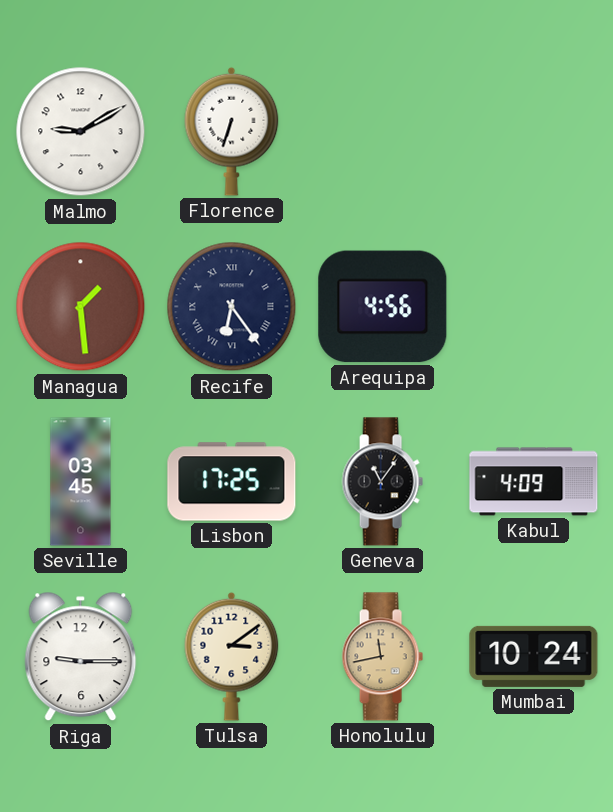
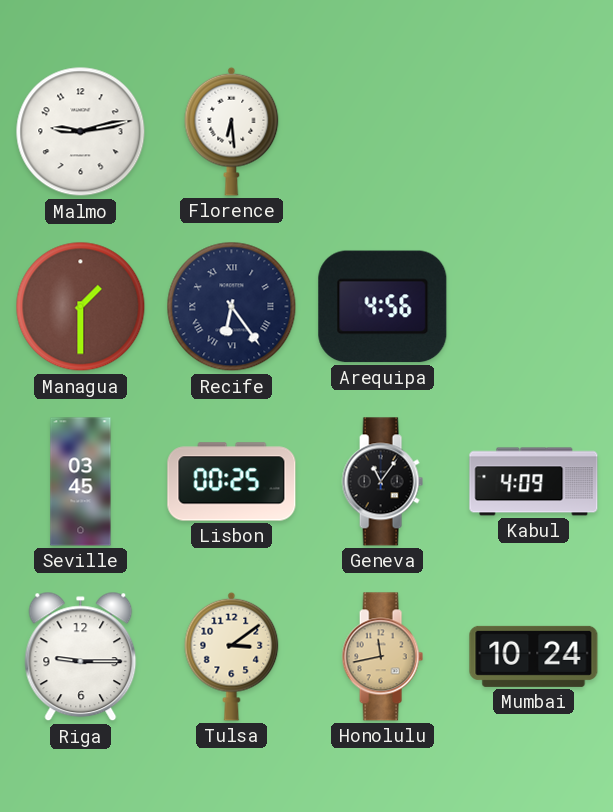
Malmo: 9:10 -> 9:13
Florence: 6:33 -> 6:29
Managua: 1:29 -> 1:30
Lisbon: 17:25 -> 00:25
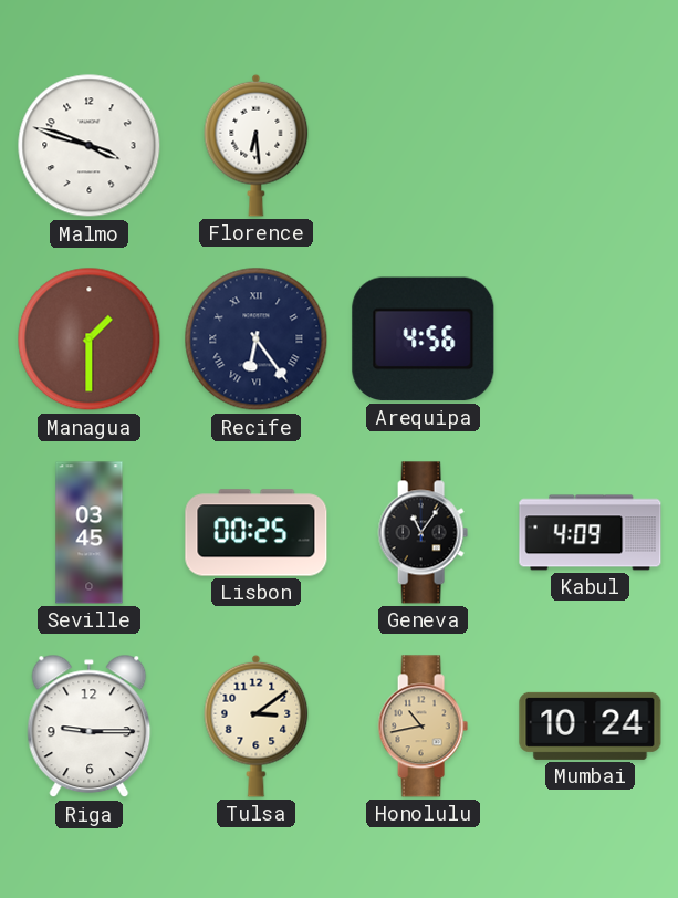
Malmo: 9:13 -> 3:48
Honolulu: 11:43 -> 10:43
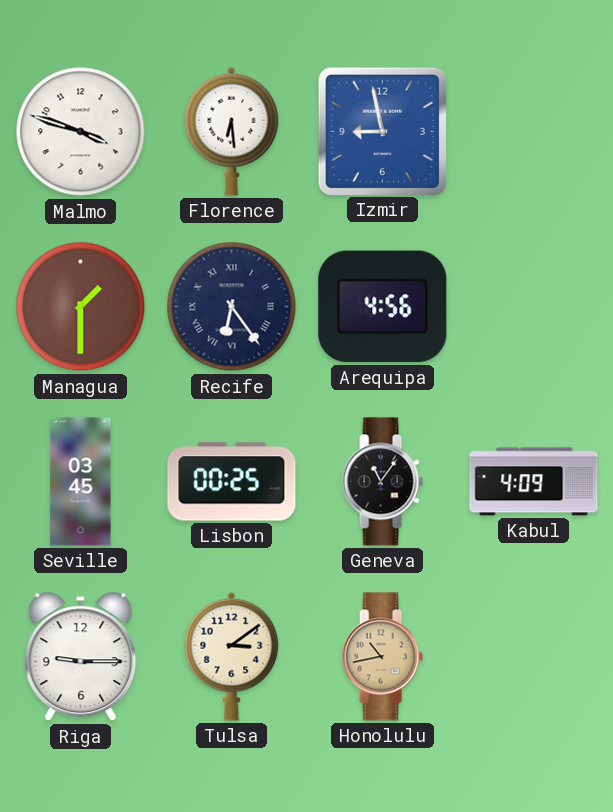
Izmir: none -> 8:58
Mumbai: 10:24 -> none
